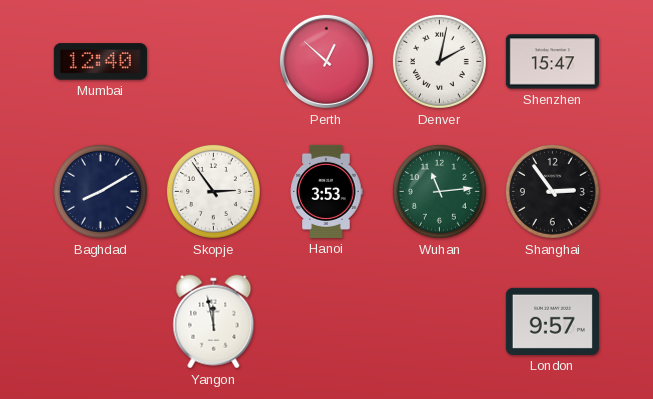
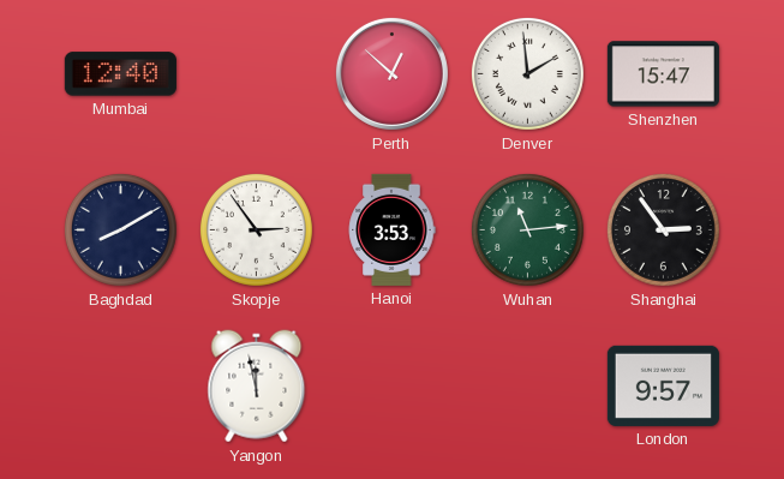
Denver: 2:02 -> 1:59
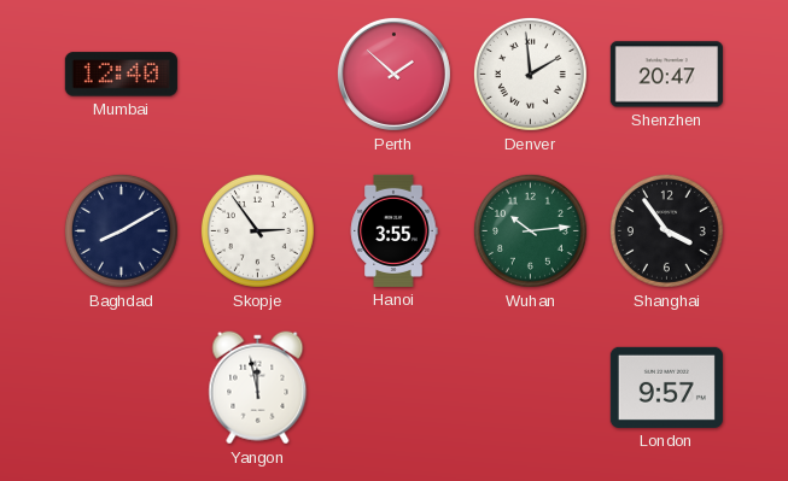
Perth: 12:52 -> 1:52
Shenzhen: 15:47 -> 20:47
Hanoi: 3:53 -> 3:55
Wuhan: 11:14 -> 10:14
Shanghai: 2:54 -> 3:54
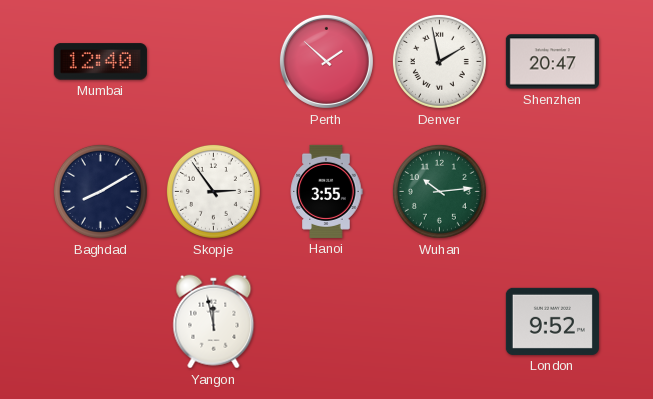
Denver: 1:59 -> 1:58
Shanghai: 3:54 -> none
London: 9:57 -> 9:52
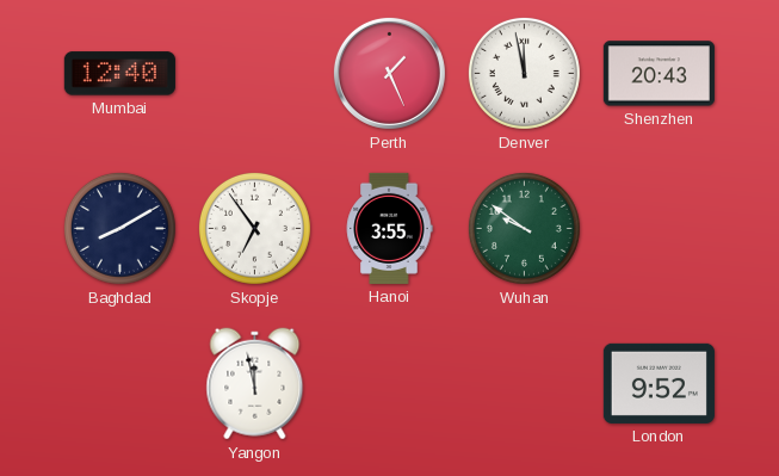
Perth: 1:52 -> 1:26
Denver: 1:58 -> 11:58
Shenzhen: 20:47 -> 20:43
Skopje: 2:54 -> 6:54
Wuhan: 10:14 -> 9:51
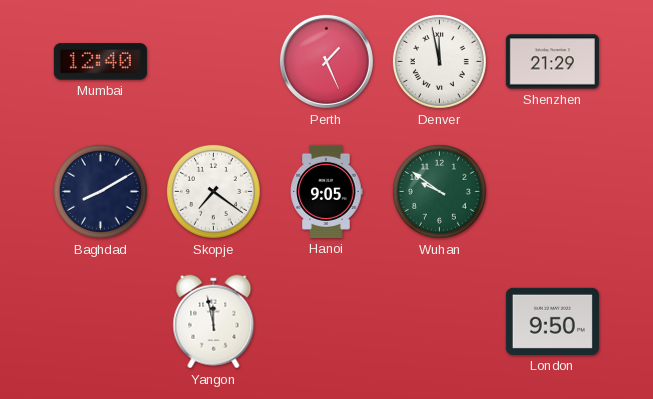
Shenzhen: 20:43 -> 21:29
Skopje: 6:54 -> 7:21
Hanoi: 3:55 -> 9:05
London: 9:52 -> 9:50
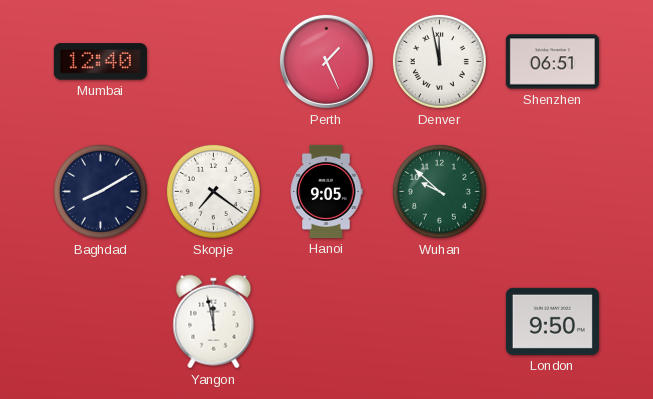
Shenzhen: 21:29 -> 06:51
Wuhan: 9:51 -> 9:52
